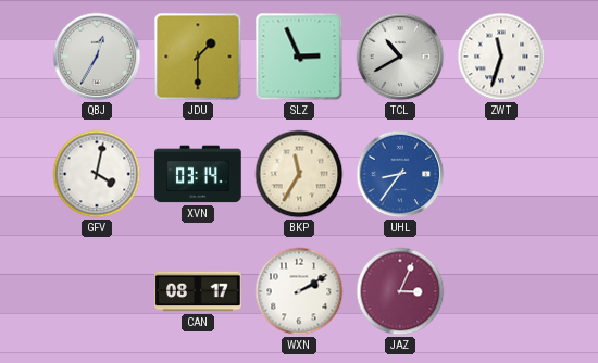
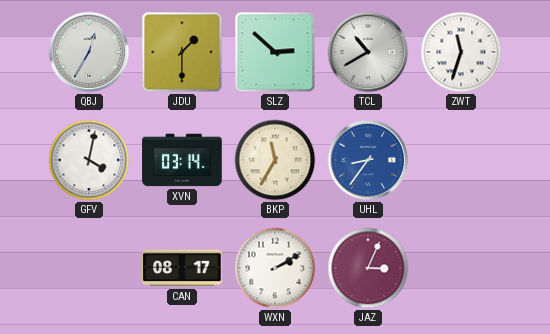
SLZ: 2:56 -> 2:52
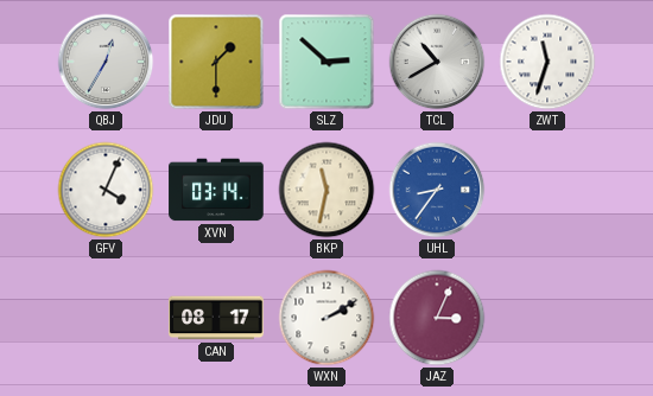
GFV: 4:02 -> 4:04
BKP: 11:35 -> 11:32
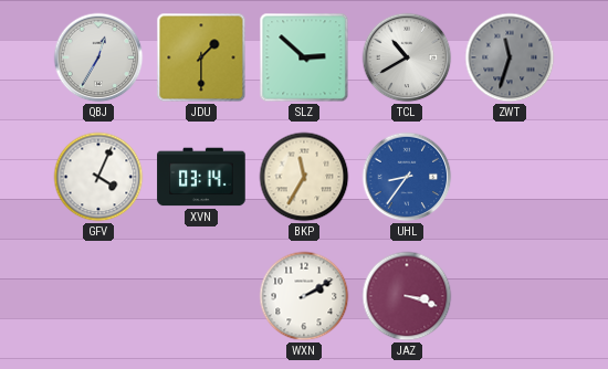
ZWT dial: white -> grey
BKP: 11:32 -> 11:35
CAN: 08:17 -> none
JAZ: 3:04 -> 3:18
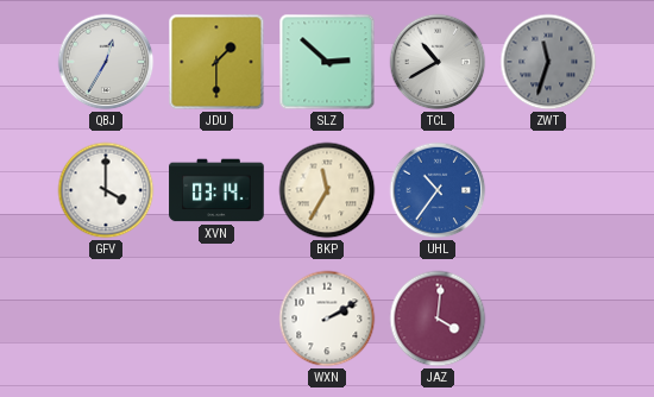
GFV: 4:04 -> 4:00
UHL: 8:36 -> 10:36
JAZ: 3:18 -> 4:01
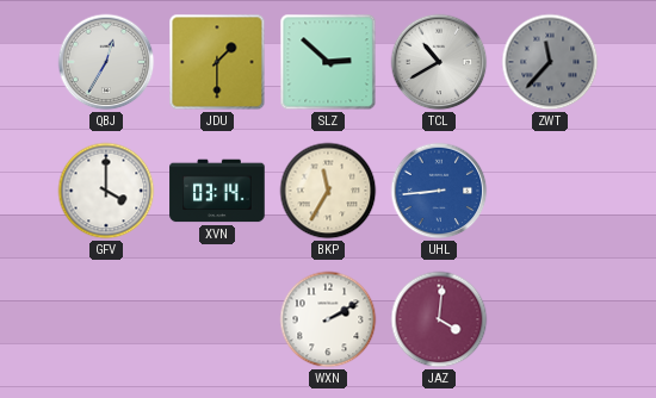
ZWT: 11:33 -> 11:37
UHL: 10:36 -> 8:44
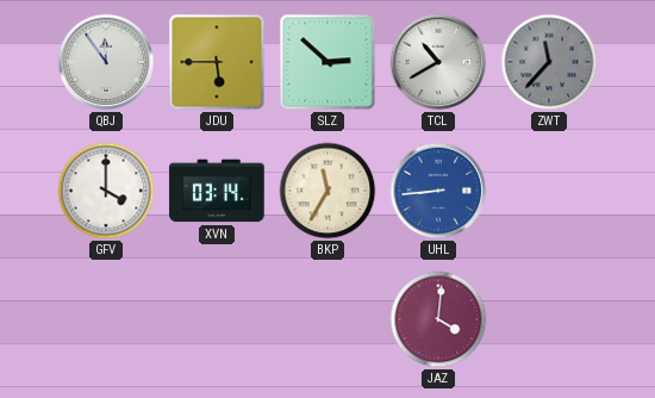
QBJ: 12:35 -> 11:54
JDU: 1:30 -> 5:45
WXN: 2:10 -> none
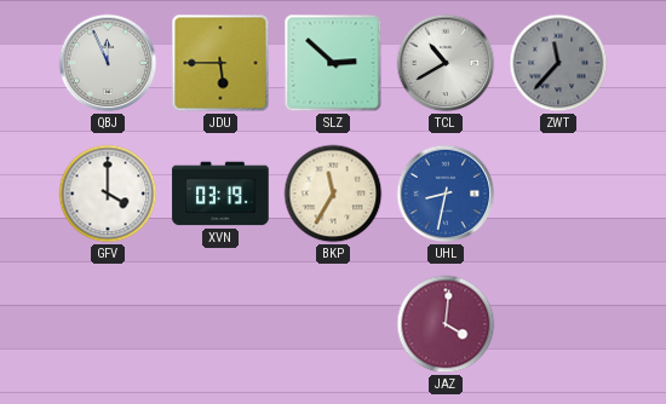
QBJ: 11:54 -> 11:56
XVN: 03:14 -> 03:19
UHL: 8:44 -> 8:32
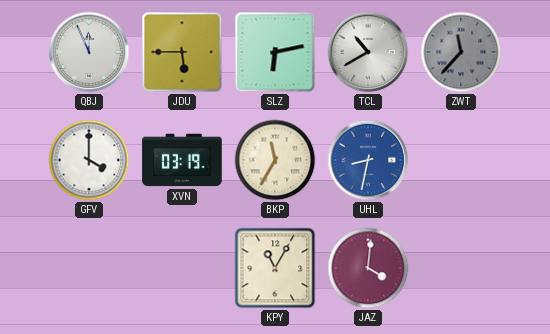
SLZ: 2:52 -> 6:13
KPY: none -> 11:05
